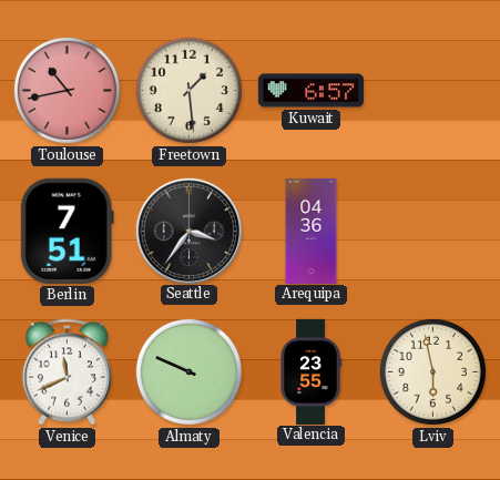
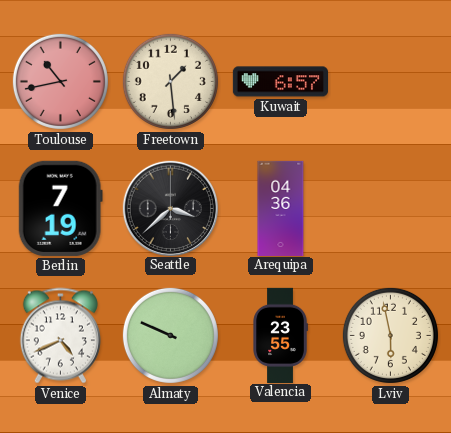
Berlin: 7:51 -> 7:19
Seattle: 3:36 -> 3:38
Venice: 11:41 -> 4:41
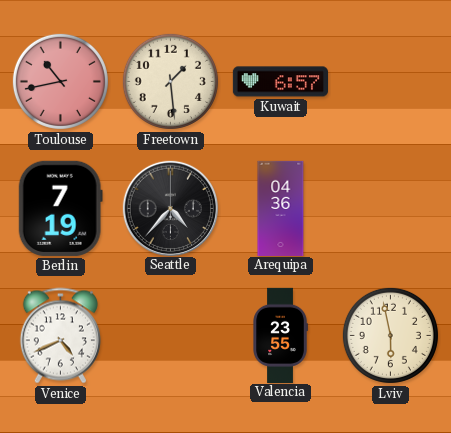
Seattle: 3:38 -> 4:37
Almaty: 9:49 -> none
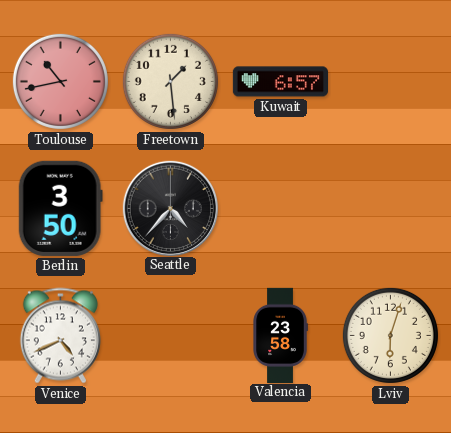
Berlin: 7:19 -> 3:50
Arequipa: 04:36 -> none
Valencia: 23:55 -> 23:58
Lviv: 5:58 -> 6:03
